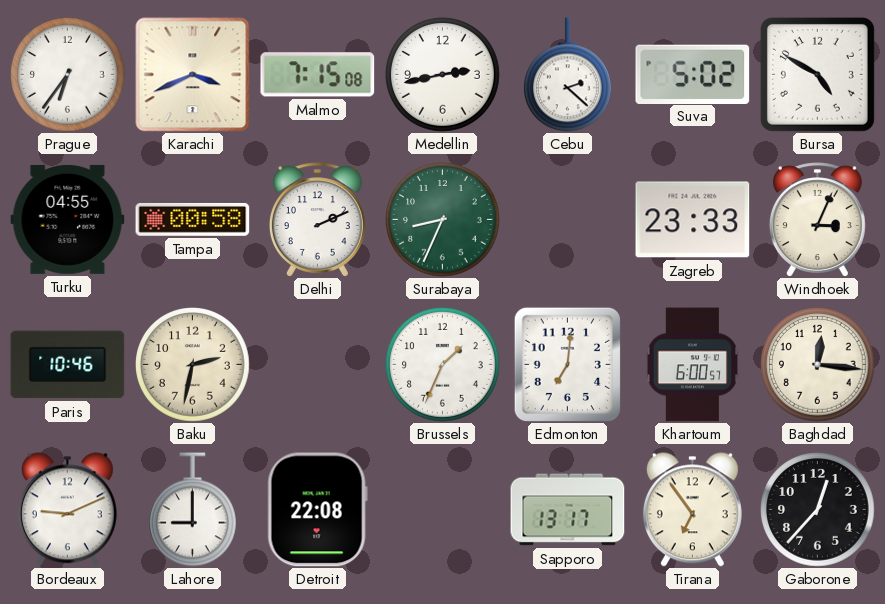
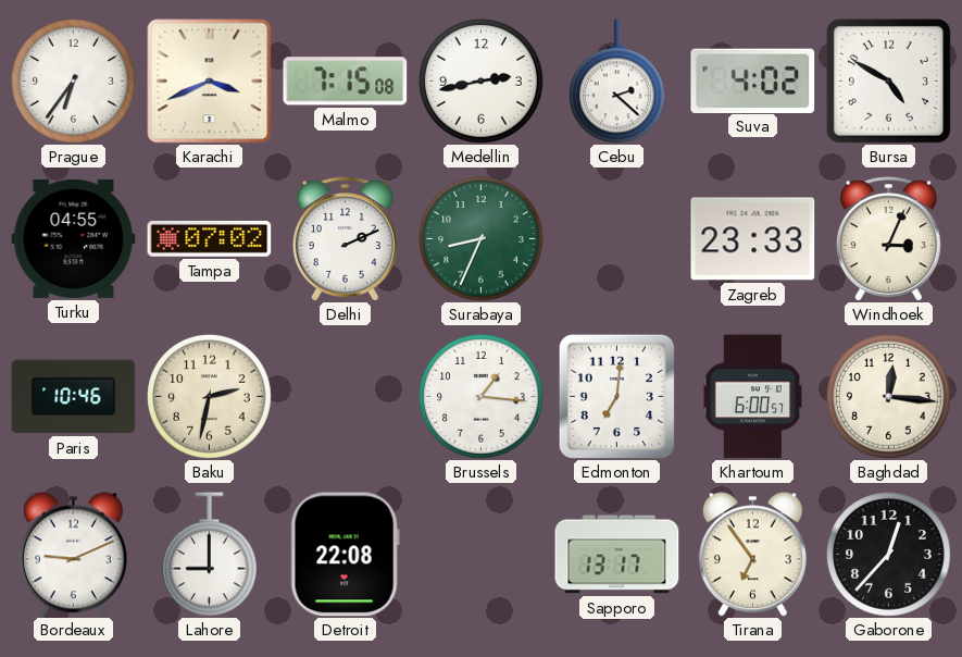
Suva: 5:02 -> 4:02
Tampa: 00:58 -> 07:02
Brussels: 1:34 -> 1:16
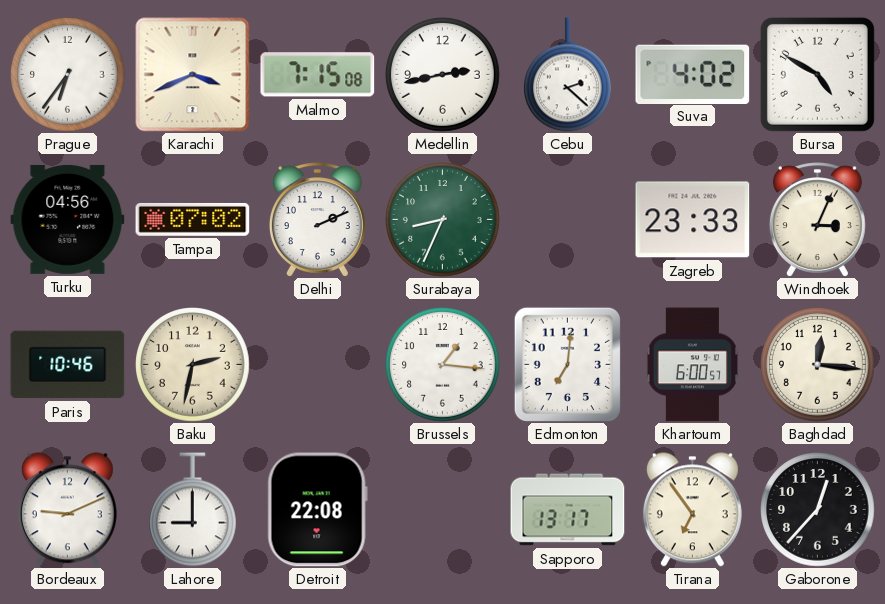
Turku: 04:55 -> 04:56
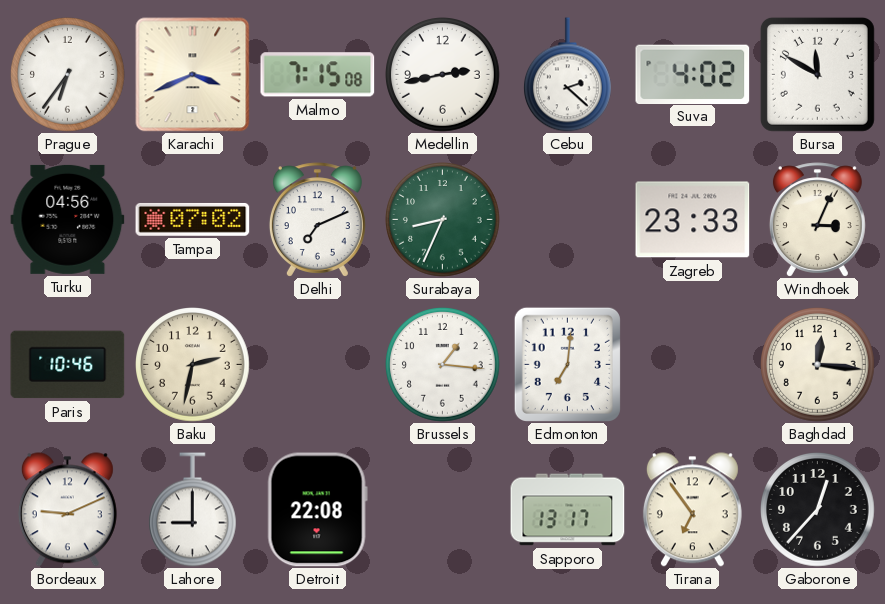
Bursa: 4:50 -> 11:50
Delhi: 2:11 -> 7:11
Khartoum: 6:00 -> none
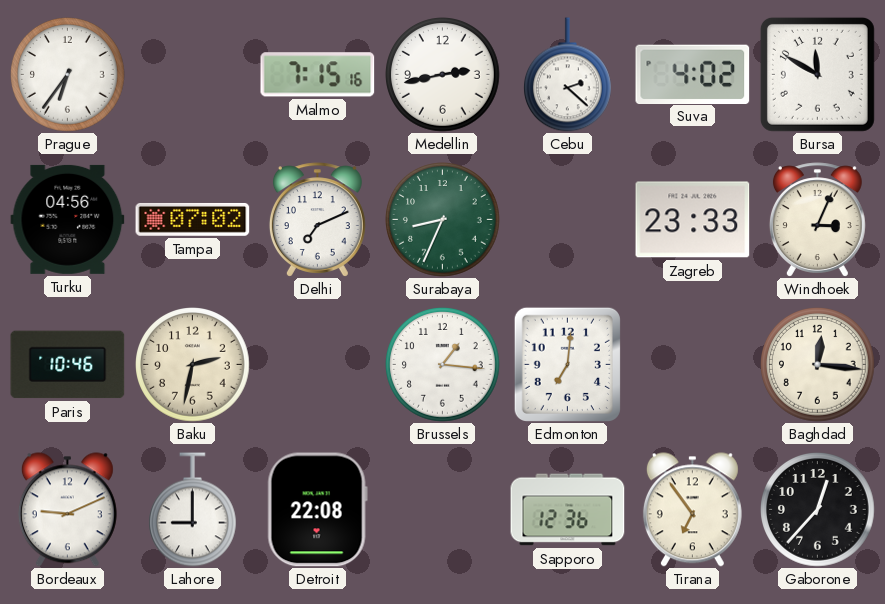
Karachi: 3:41 -> none
Malmo: 7:15:08 -> 7:15:16
Sapporo: 13:17 -> 12:36
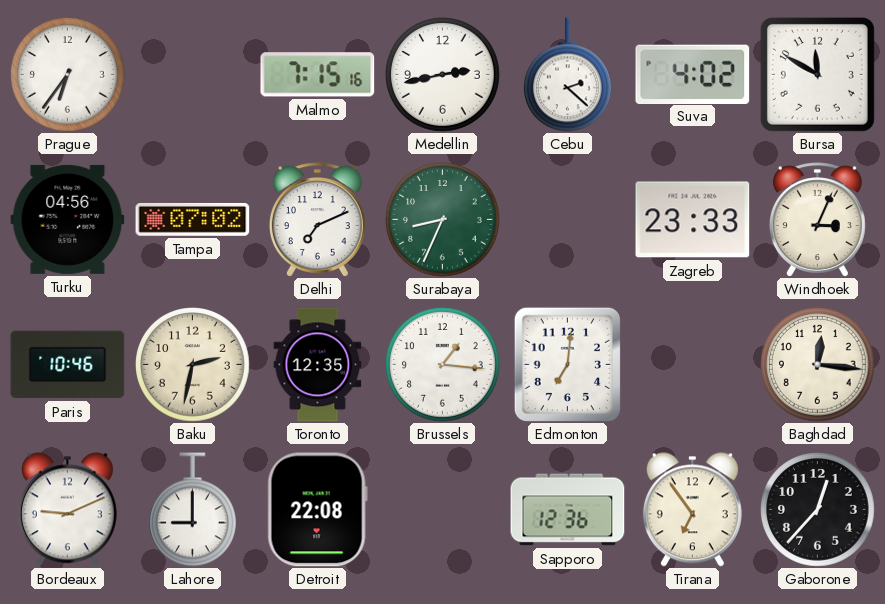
Toronto: none -> 12:35
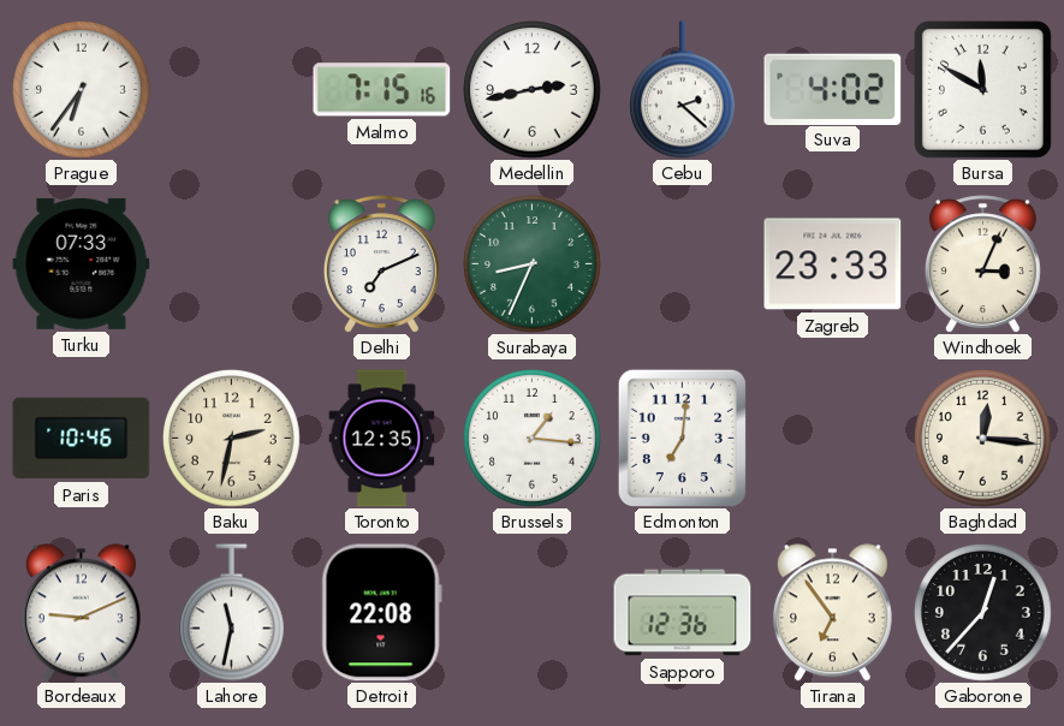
Turku: 04:56 -> 07:33
Tampa: 07:02 -> none
Lahore: 9:00 -> 11:32
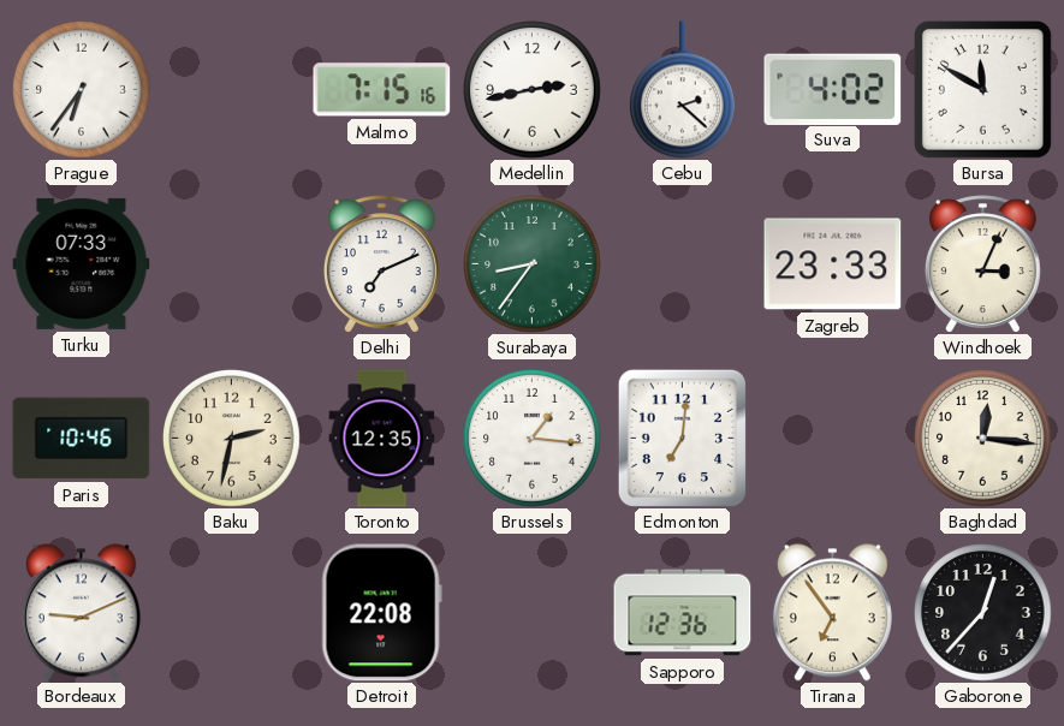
Surabaya: 8:34 -> 8:36
Lahore: 11:32 -> none
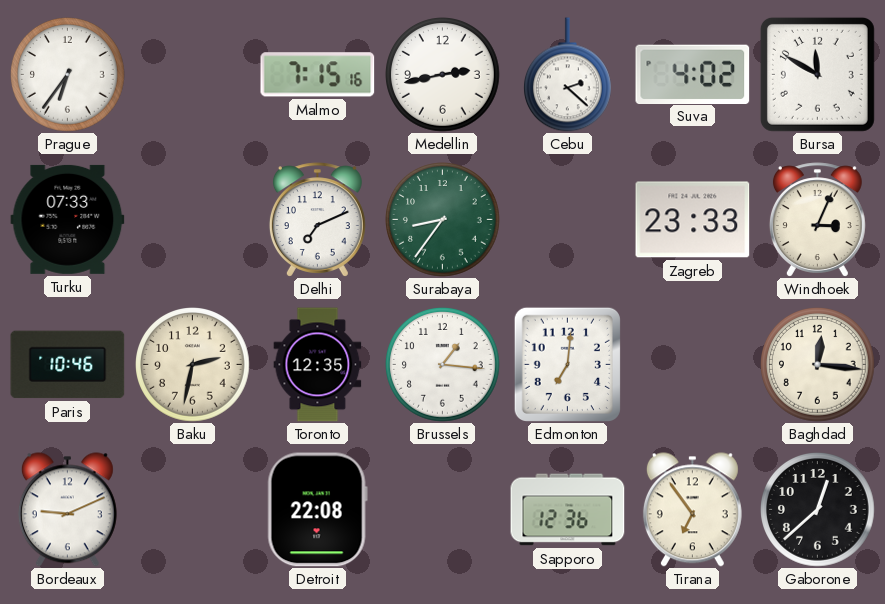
Gaborone: 12:37 -> 12:38
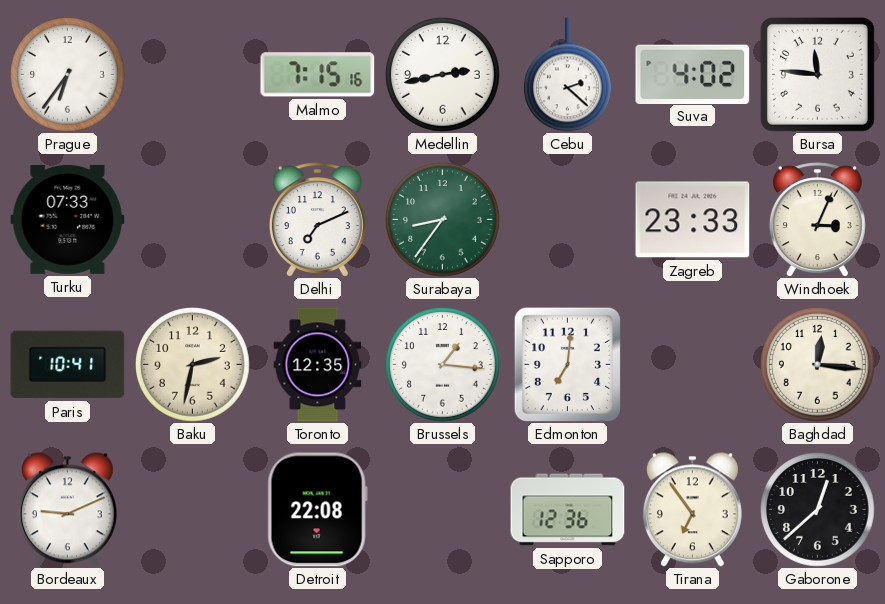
Bursa: 11:50 -> 11:46
Paris: 10:46 -> 10:41
